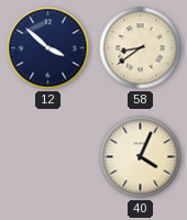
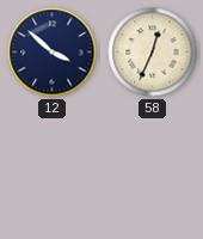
58: 8:39 -> 12:34
40: 4:04 -> none
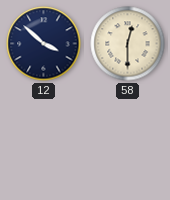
58: 12:34 -> 12:30
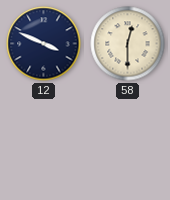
12: 3:52 -> 3:49
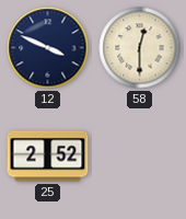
25: none -> 2:52
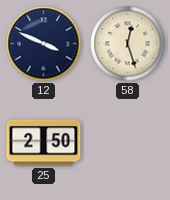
58: 12:30 -> 12:27
25: 2:52 -> 2:50
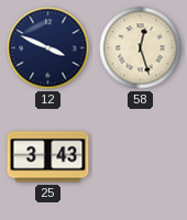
25: 2:50 -> 3:43
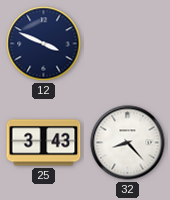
58: 12:27 -> none
32: none -> 8:23
